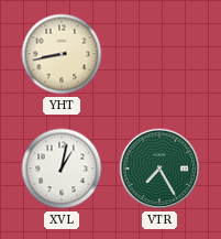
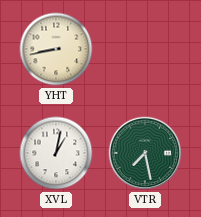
VTR: 7:25 -> 7:28
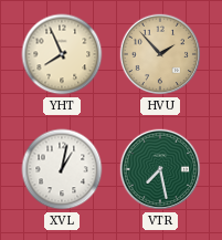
YHT: 8:43 -> 7:56
HVU: none -> 1:53
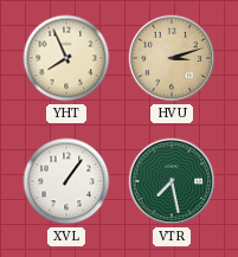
HVU: 1:53 -> 3:12
XVL: 1:02 -> 1:06
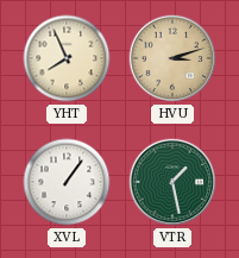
VTR: 7:28 -> 1:28
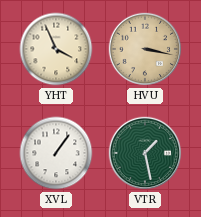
YHT: 7:56 -> 3:56
HVU: 3:12 -> 3:17
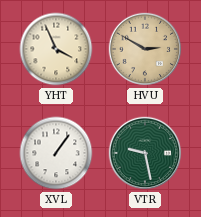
HVU: 3:17 -> 2:50
VTR: 1:28 -> 9:28
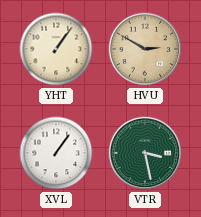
YHT: 3:56 -> 1:06
VTR: 9:28 -> 3:28
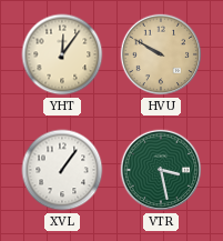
YHT: 1:06 -> 12:06
HVU: 2:50 -> 9:50
